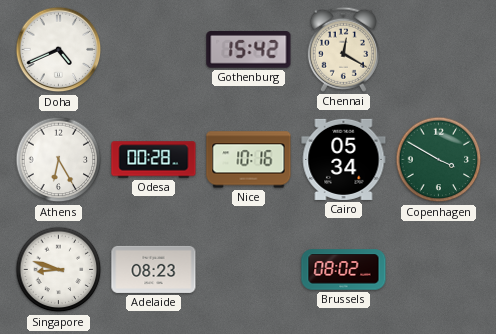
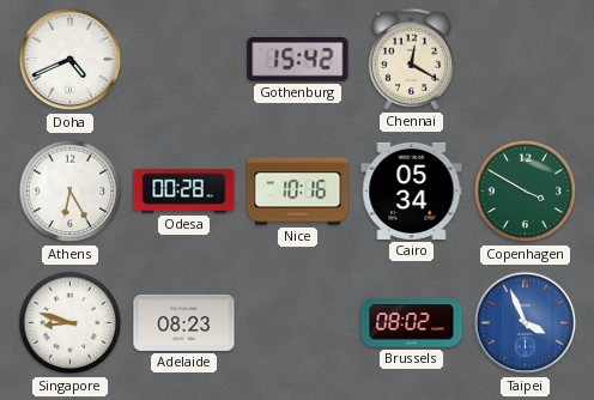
Taipei: none -> 3:56
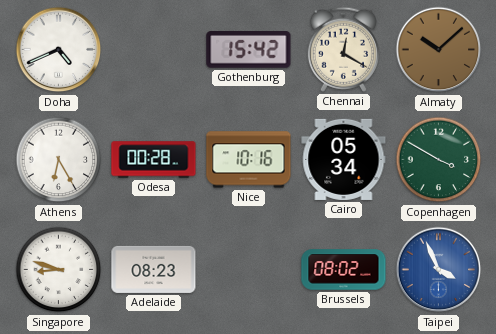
Almaty: none -> 10:08
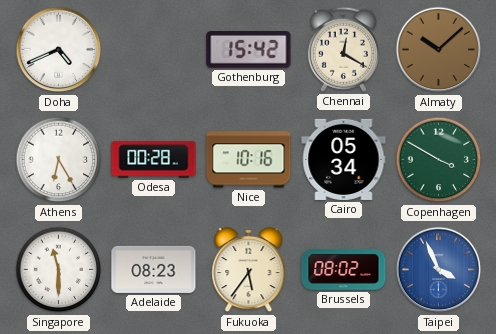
Singapore: 8:48 -> 11:30
Fukuoka: none -> 5:36
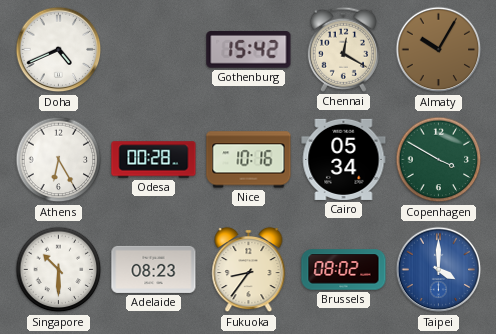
Almaty: 10:08 -> 10:05
Singapore: 11:30 -> 10:30
Fukuoka: 5:36 -> 8:36
Taipei: 3:56 -> 4:00
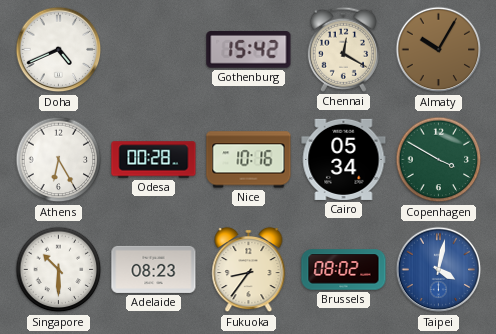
Taipei: 4:00 -> 4:02
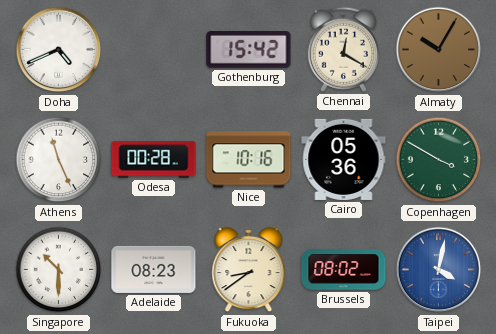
Athens: 6:25 -> 11:26
Cairo: 05:34 -> 05:36
Fukuoka: 8:36 -> 8:39
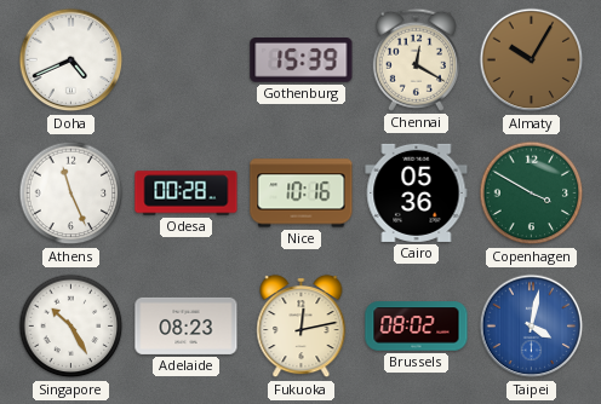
Gothenburg: 15:42 -> 15:39
Singapore: 10:30 -> 10:25
Fukuoka: 8:39 -> 12:13
